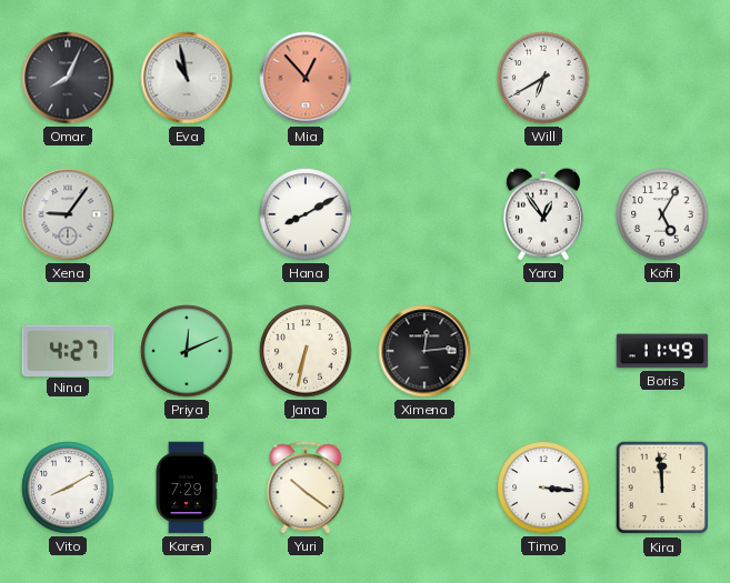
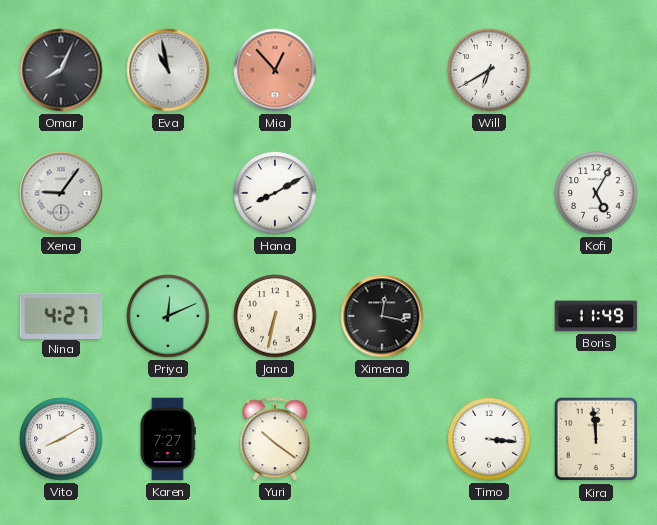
Yara: 12:54 -> none
Ximena: 12:14 -> 12:17
Karen: 7:29 -> 7:27
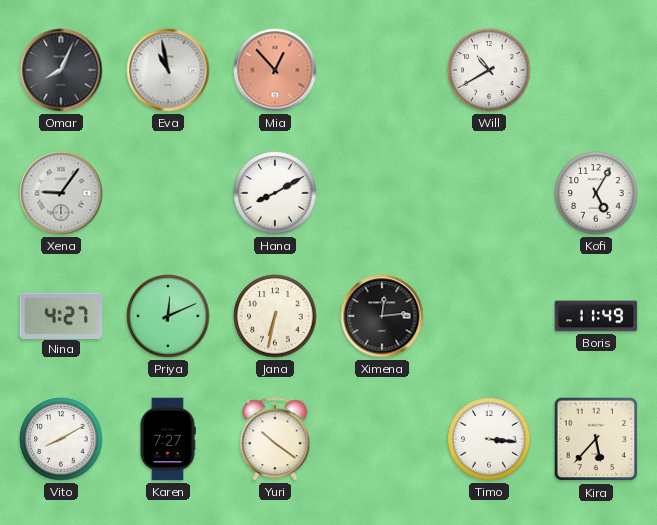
Will: 6:40 -> 10:40
Ximena: 12:17 -> 12:14
Kira: 11:59 -> 5:37
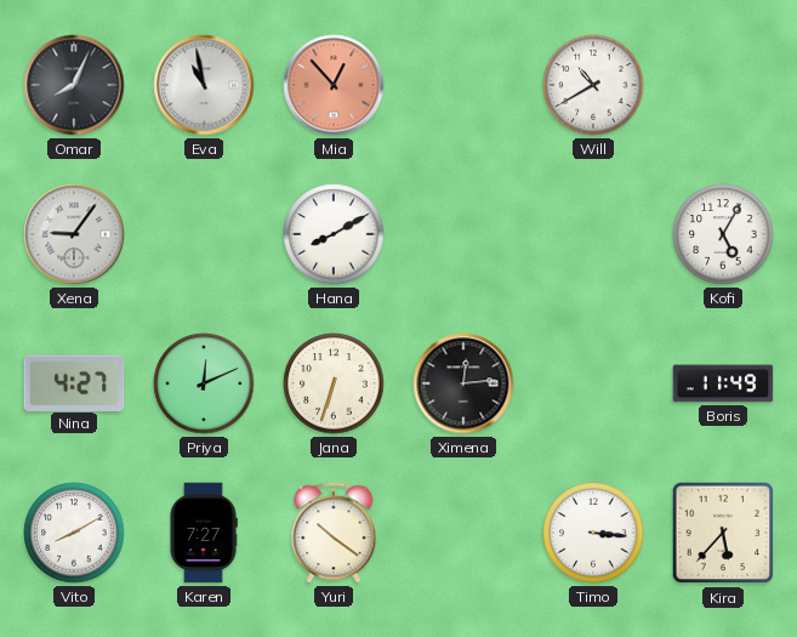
Jana: 6:32 -> 6:33
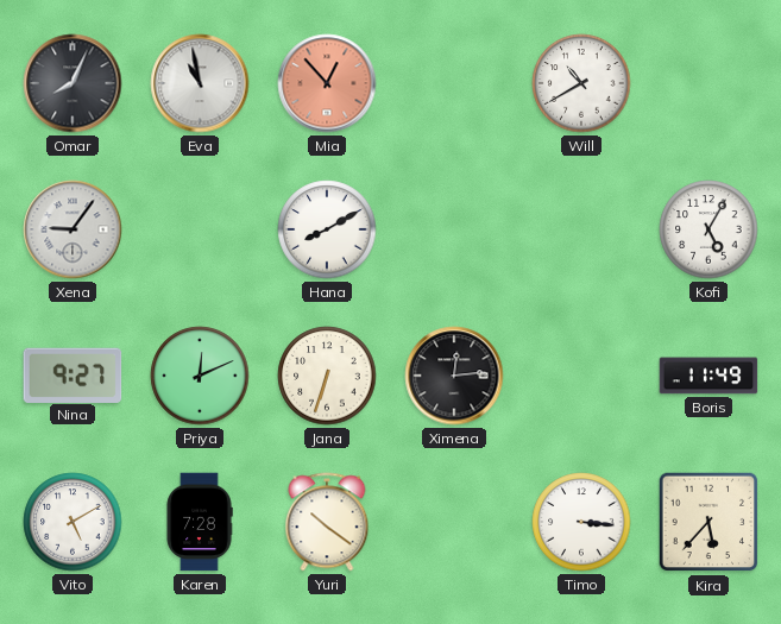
Nina: 4:27 -> 9:27
Vito: 8:10 -> 5:10
Karen: 7:27 -> 7:28
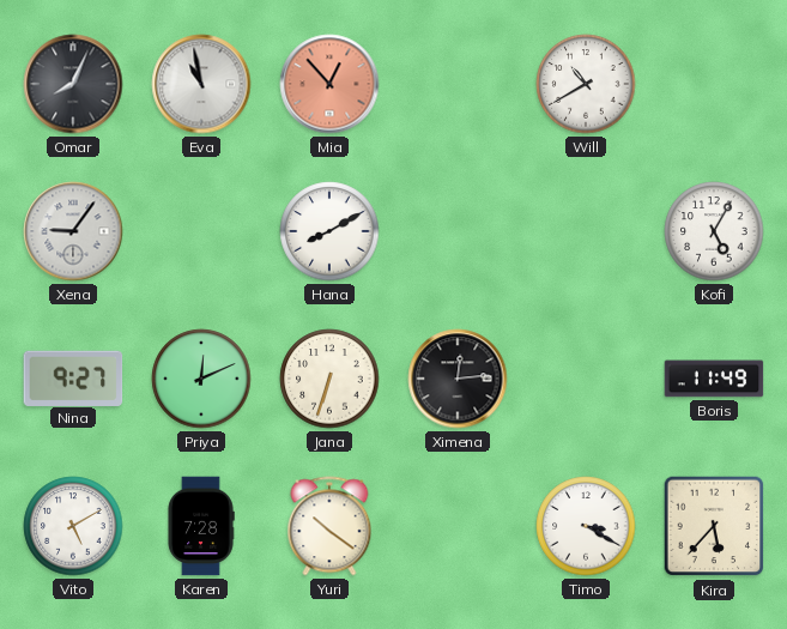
Timo: 3:16 -> 3:20
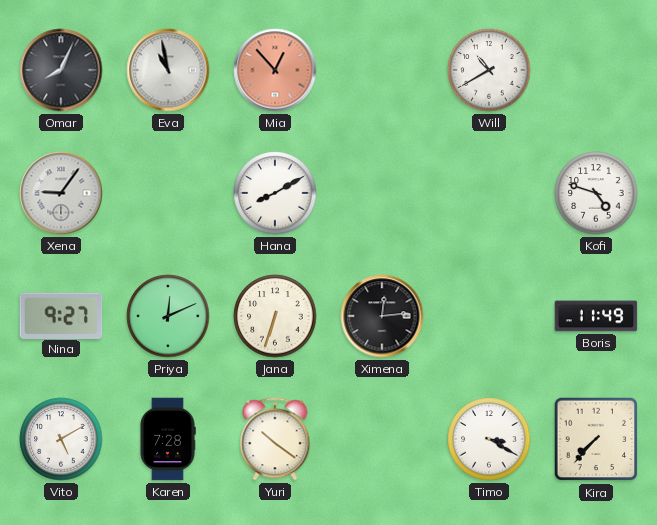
Kofi: 5:05 -> 4:48
Kira: 5:37 -> 7:37
